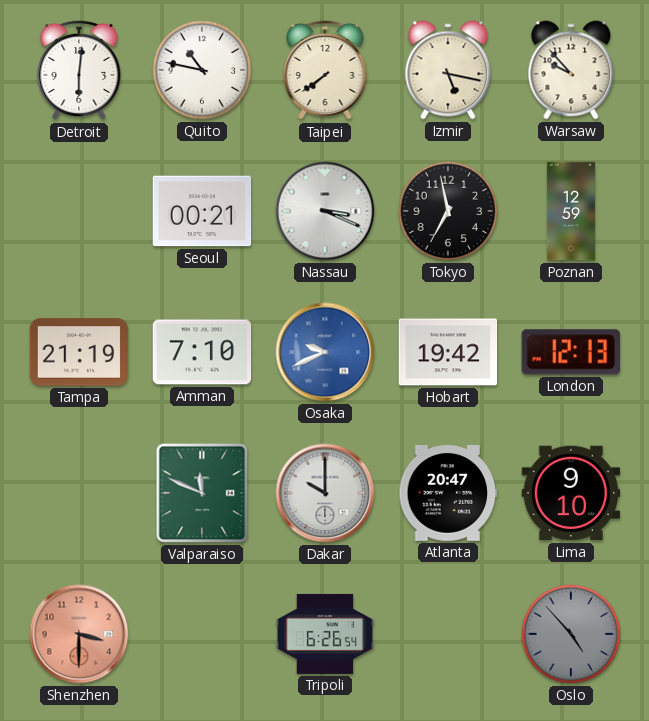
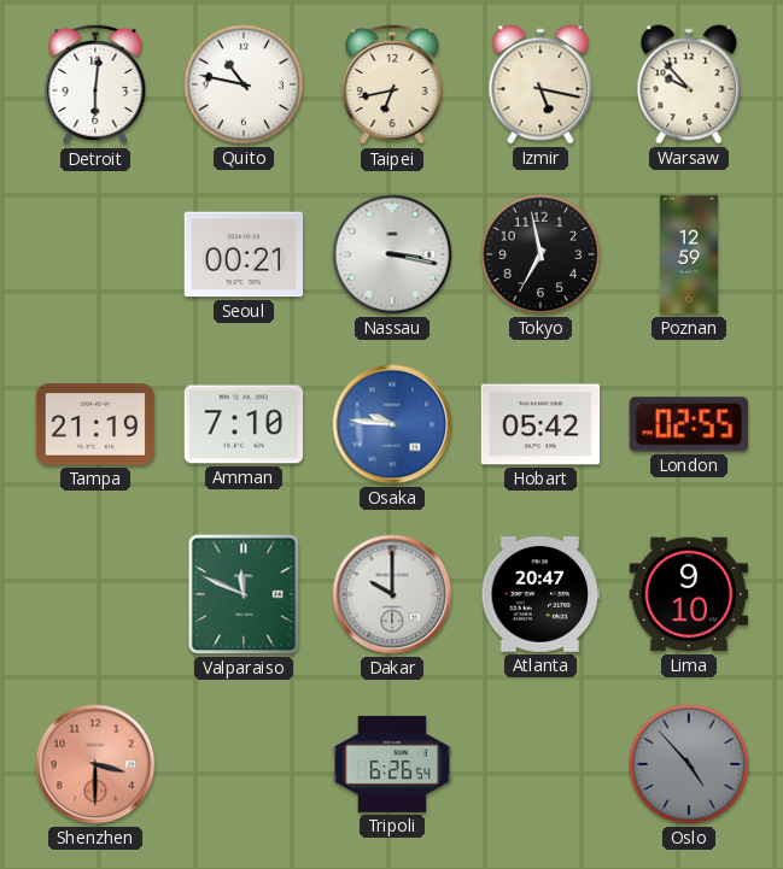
Taipei: 7:39 -> 6:43
Nassau: 3:19 -> 3:17
Osaka: 9:41 -> 9:46
Hobart: 19:42 -> 05:42
London: 12:13 -> 02:55
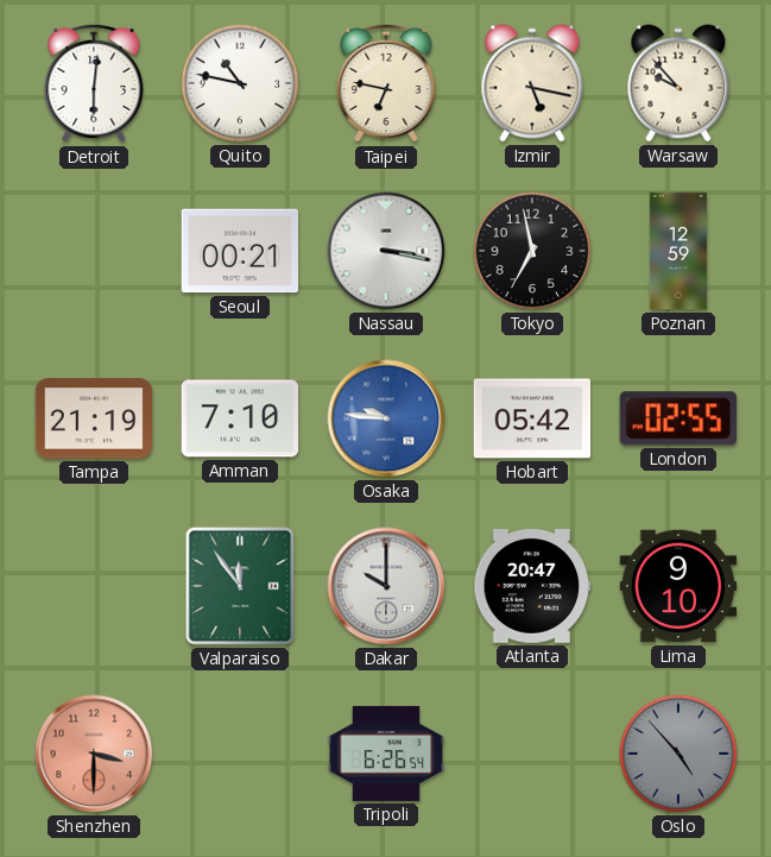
Taipei: 6:43 -> 6:47
Valparaiso: 11:49 -> 11:54
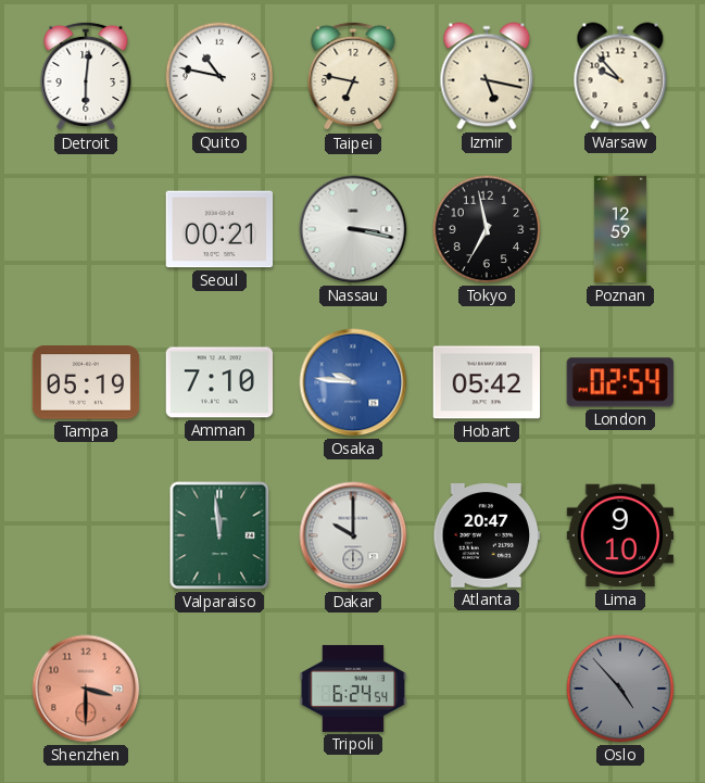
Tampa: 21:19 -> 05:19
London: 02:55 -> 02:54
Valparaiso: 11:54 -> 11:59
Tripoli: 6:26 -> 6:24
